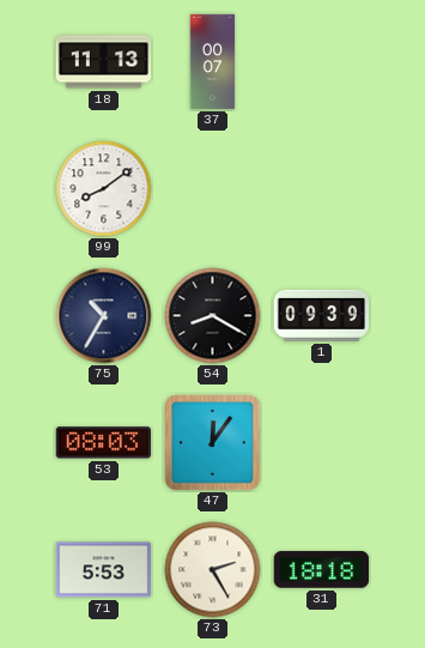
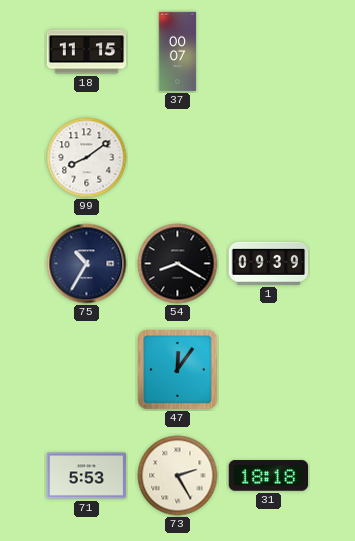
18: 11:13 -> 11:15
53: 08:03 -> none
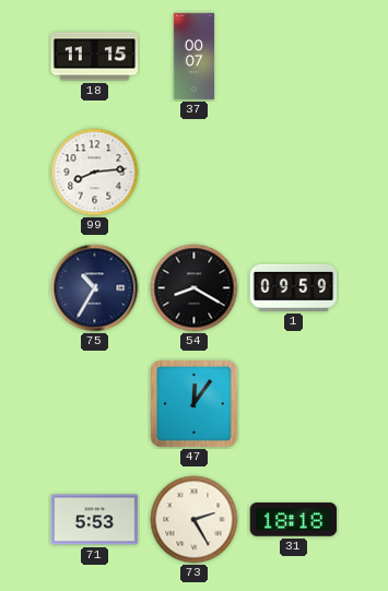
99: 8:09 -> 8:14
1: 09:39 -> 09:59
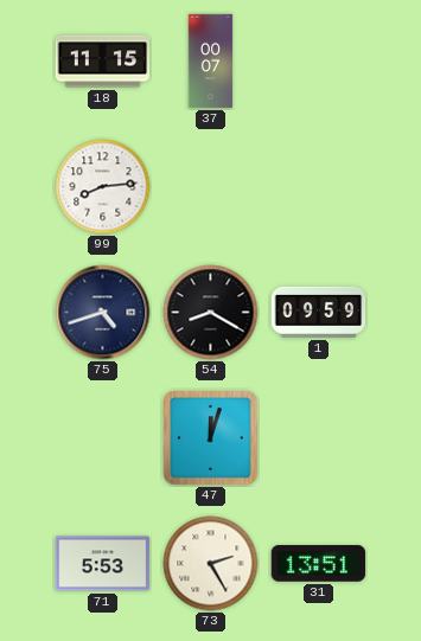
75: 10:35 -> 4:42
47: 12:06 -> 12:03
31: 18:18 -> 13:51
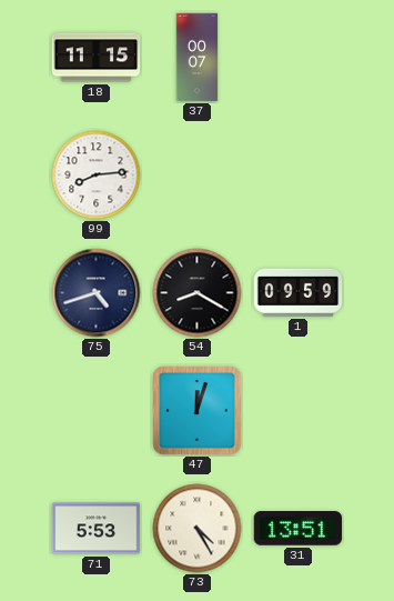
73: 2:25 -> 4:25
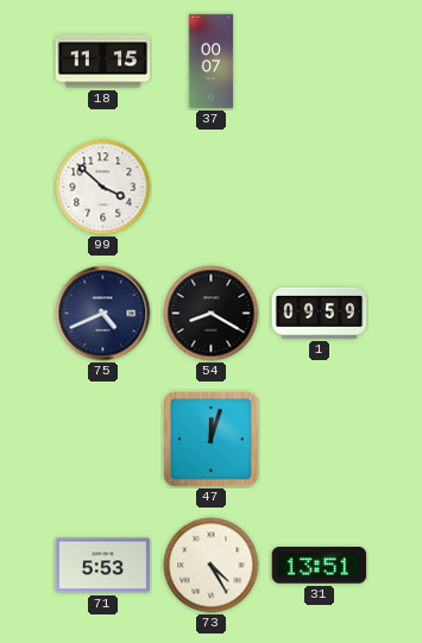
99: 8:14 -> 3:52
75: 4:42 -> 4:41
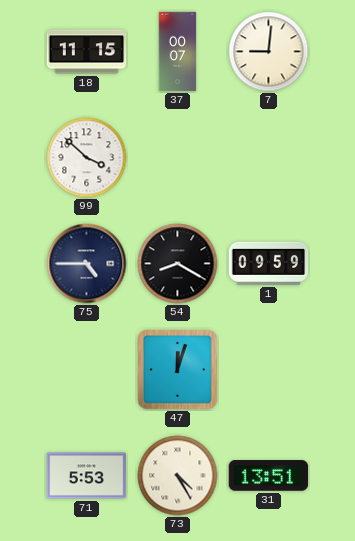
7: none -> 9:01
75: 4:41 -> 4:45
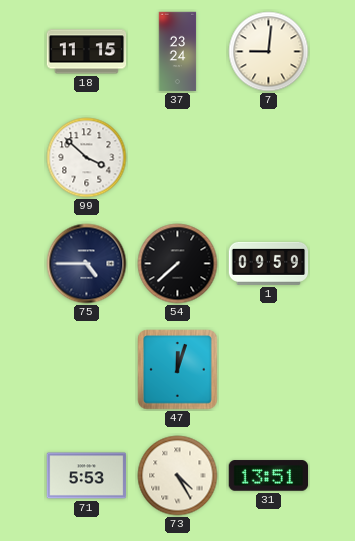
37: 00:07 -> 23:24
54: 8:20 -> 7:38
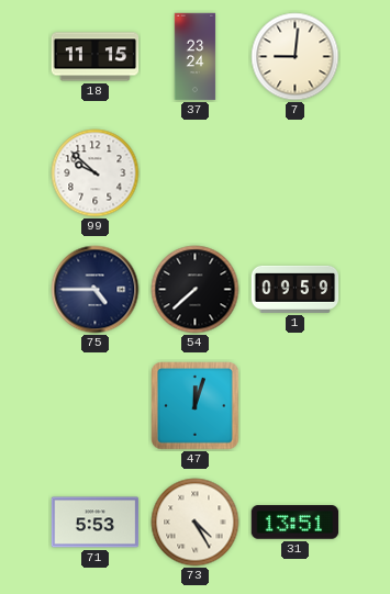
99: 3:52 -> 9:52
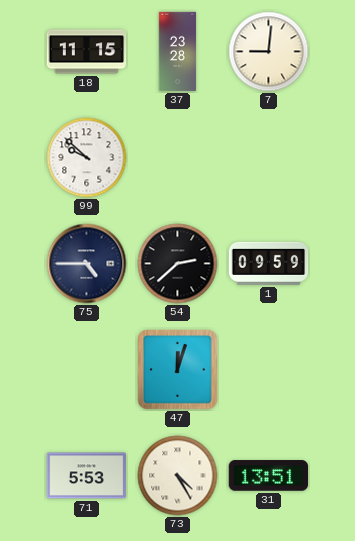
37: 23:24 -> 23:28
54: 7:38 -> 2:38
